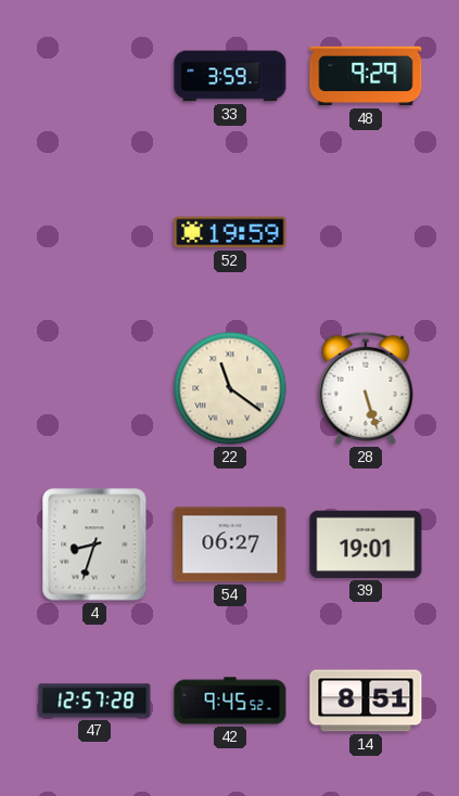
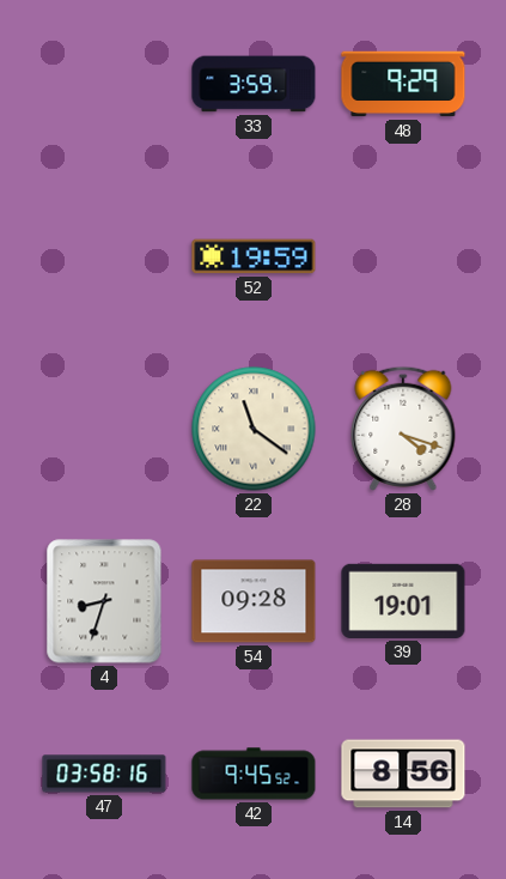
28: 5:27 -> 4:18
54: 06:27 -> 09:28
47: 12:57 -> 03:58
14: 8:51 -> 8:56
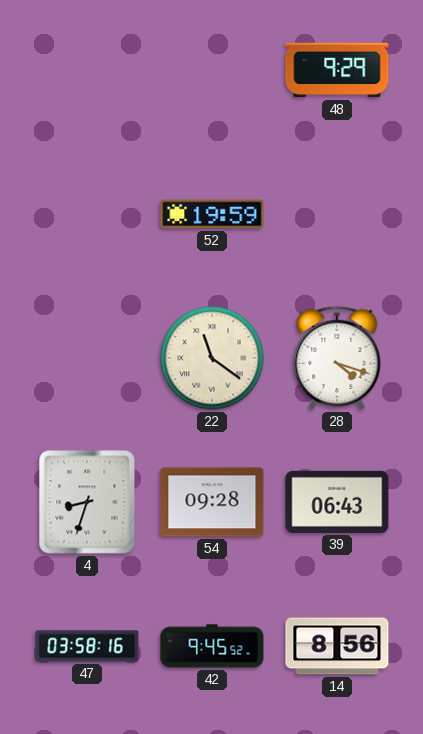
33: 3:59 -> none
39: 19:01 -> 06:43
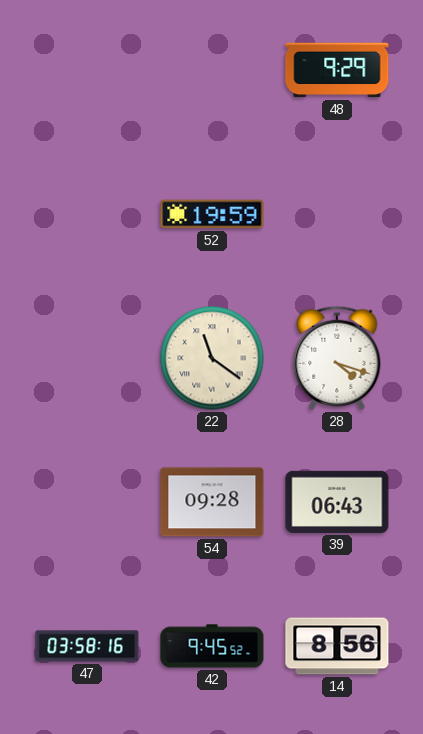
4: 8:33 -> none
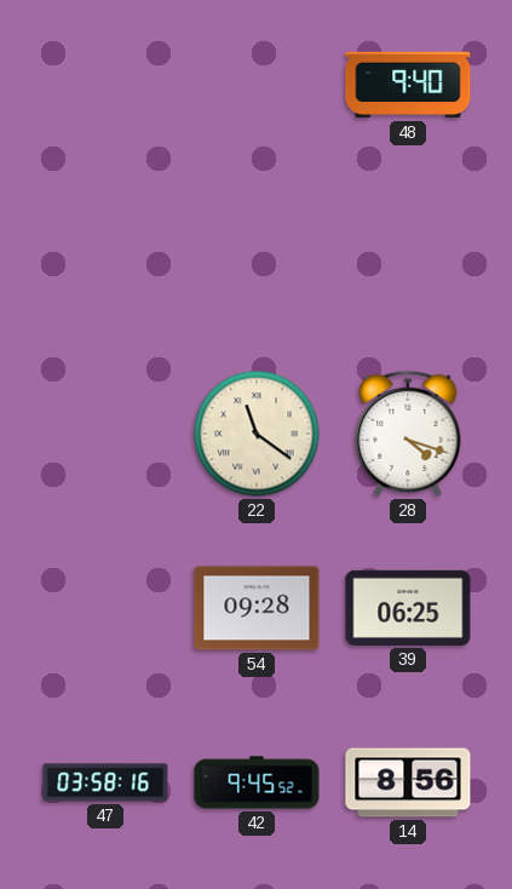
48: 9:29 -> 9:40
52: 19:59 -> none
39: 06:43 -> 06:25
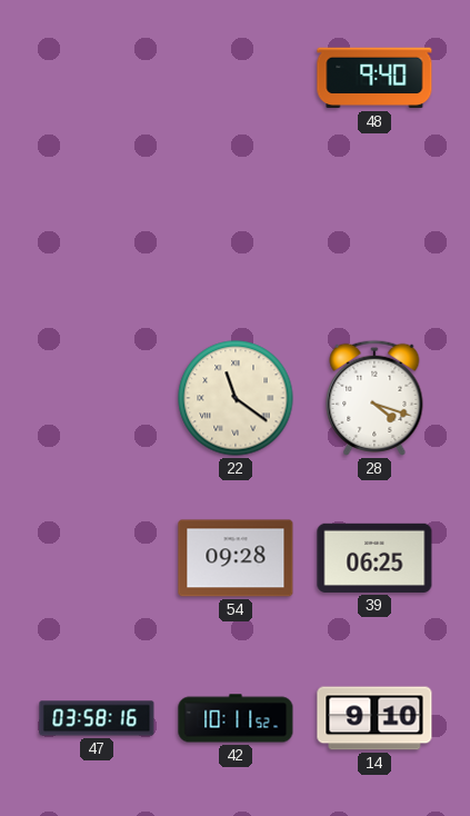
42: 9:45 -> 10:11
14: 8:56 -> 9:10
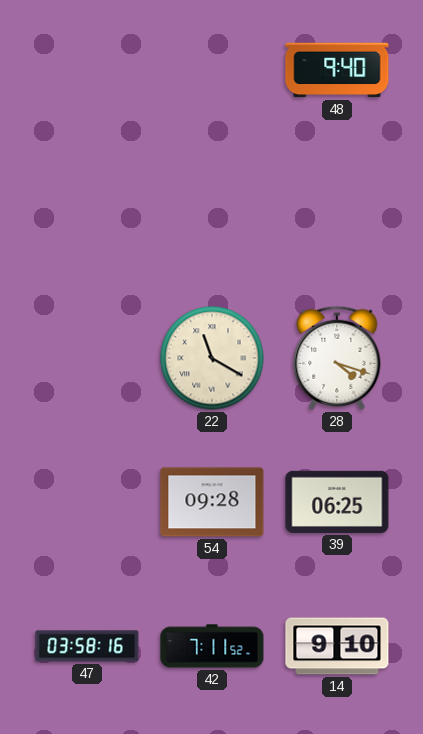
22: 11:21 -> 11:20
42: 10:11 -> 7:11
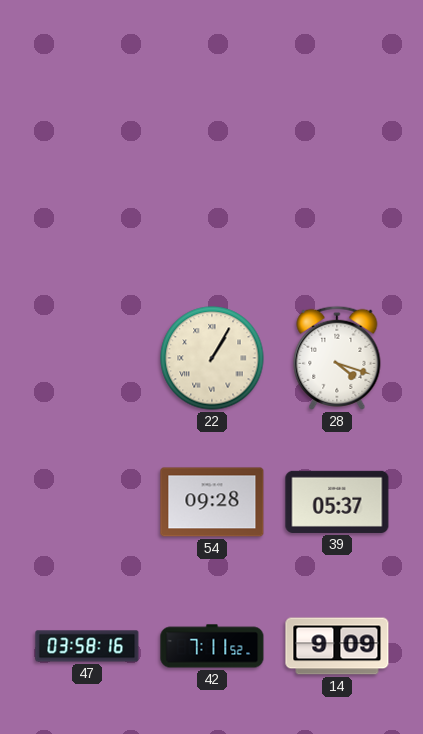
48: 9:40 -> none
22: 11:20 -> 1:05
39: 06:25 -> 05:37
14: 9:10 -> 9:09
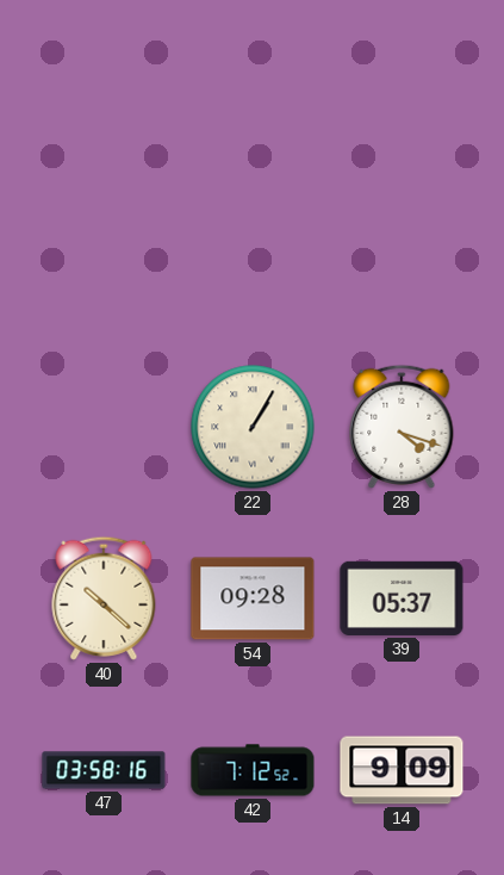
40: none -> 10:22
42: 7:11 -> 7:12
